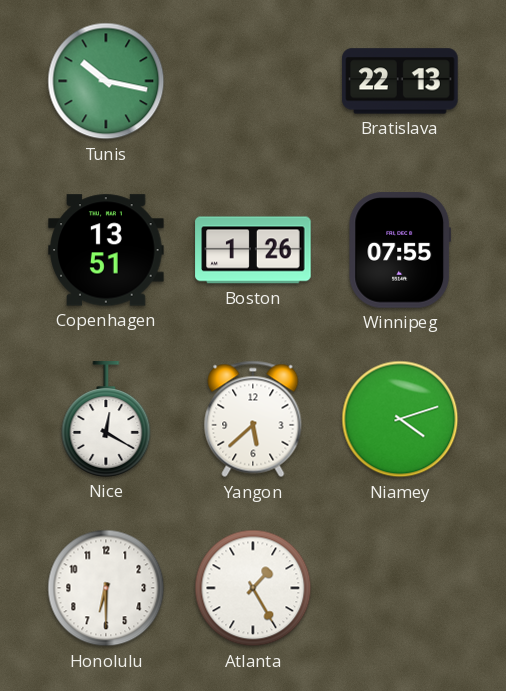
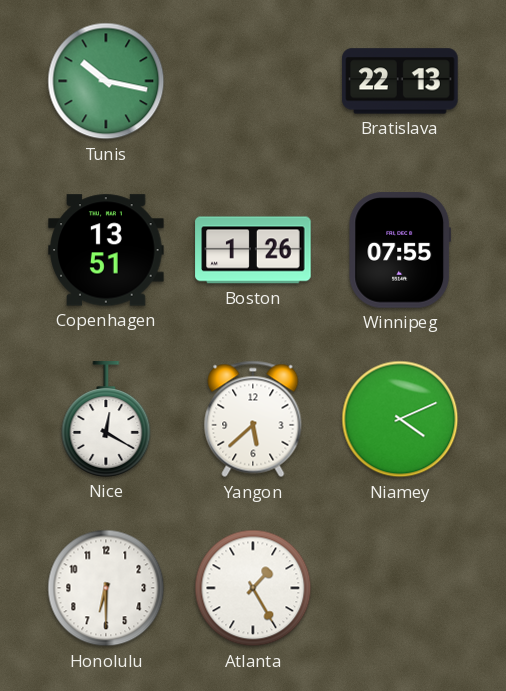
Niamey: 4:12 -> 4:11
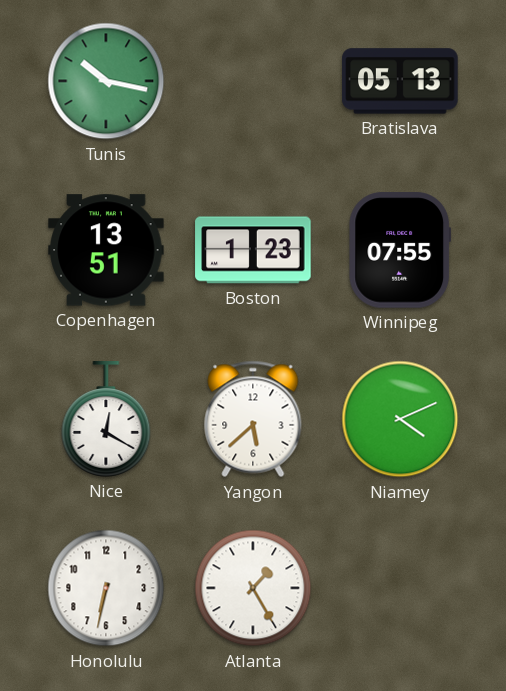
Bratislava: 22:13 -> 05:13
Boston: 1:26 -> 1:23
Honolulu: 6:30 -> 6:32
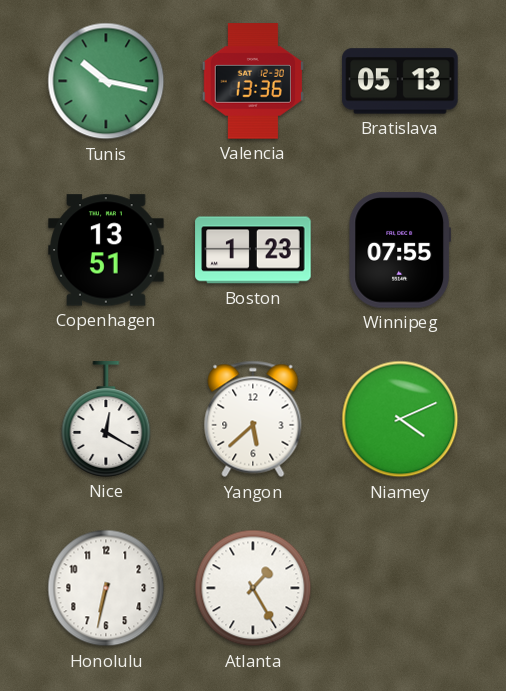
Valencia: none -> 13:36
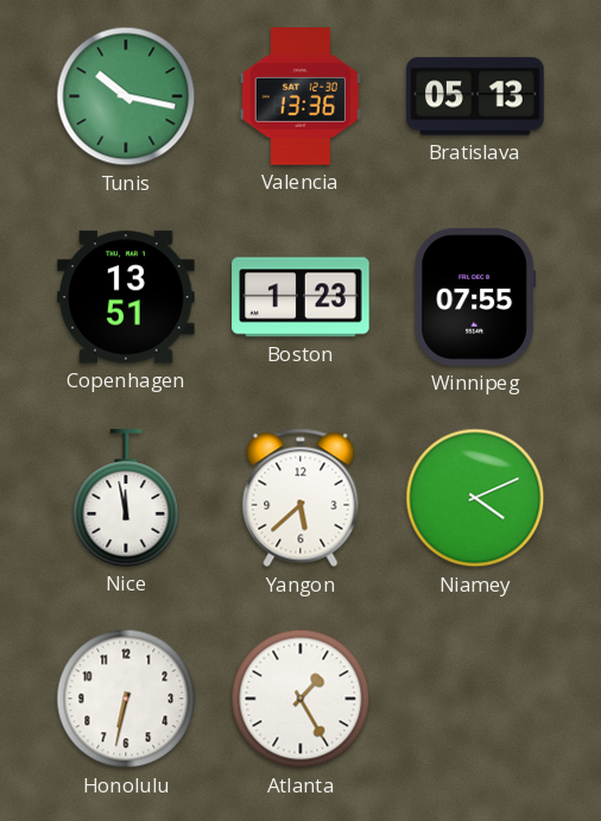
Nice: 12:20 -> 11:58
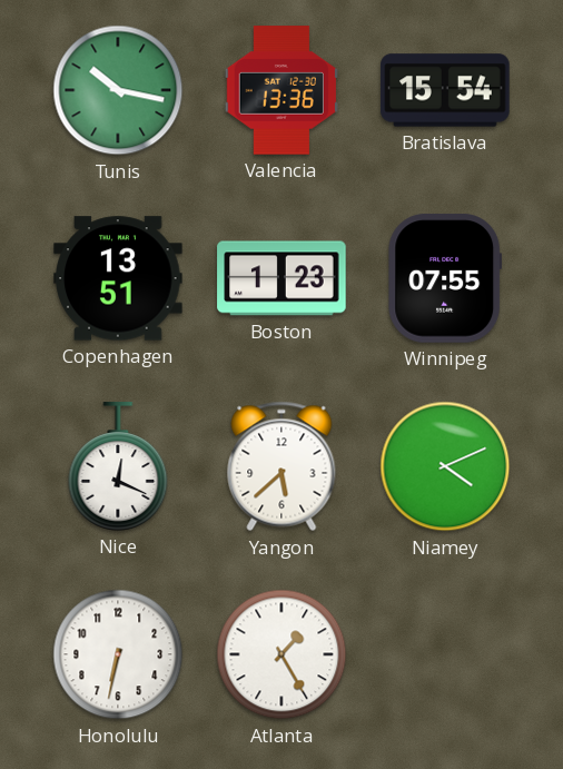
Bratislava: 05:13 -> 15:54
Nice: 11:58 -> 12:19
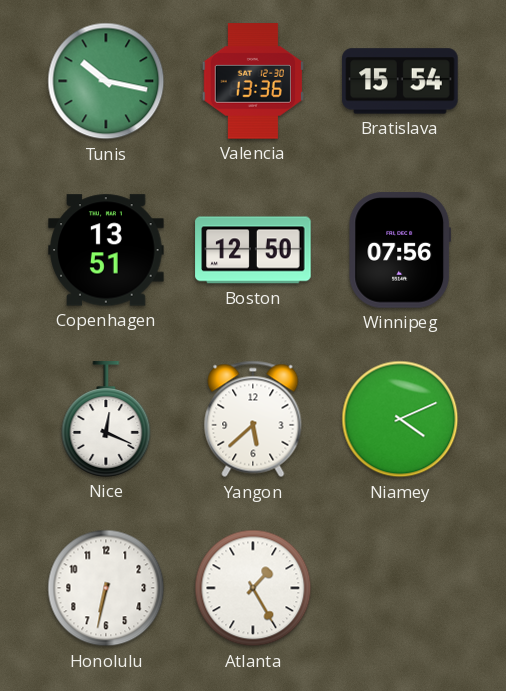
Boston: 1:23 -> 12:50
Winnipeg: 07:55 -> 07:56
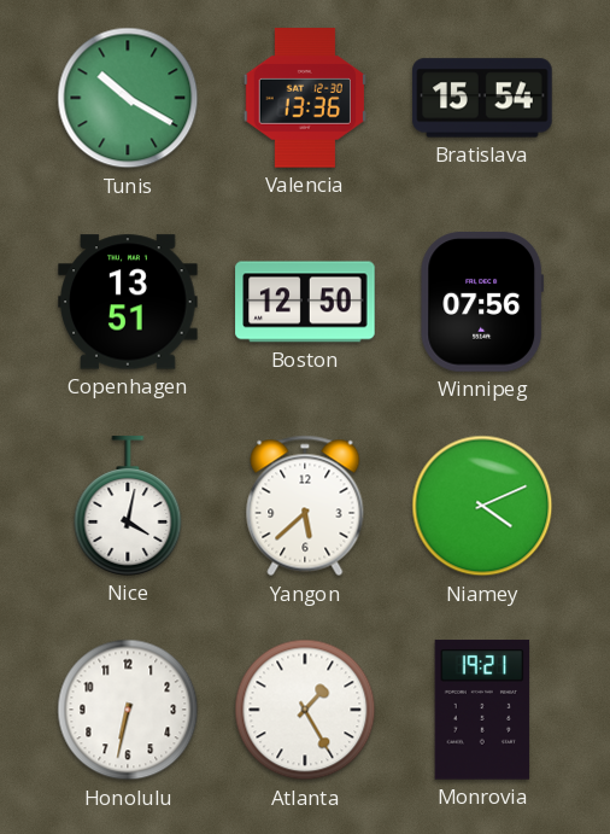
Tunis: 10:17 -> 10:20
Nice: 12:19 -> 4:02
Monrovia: none -> 19:21
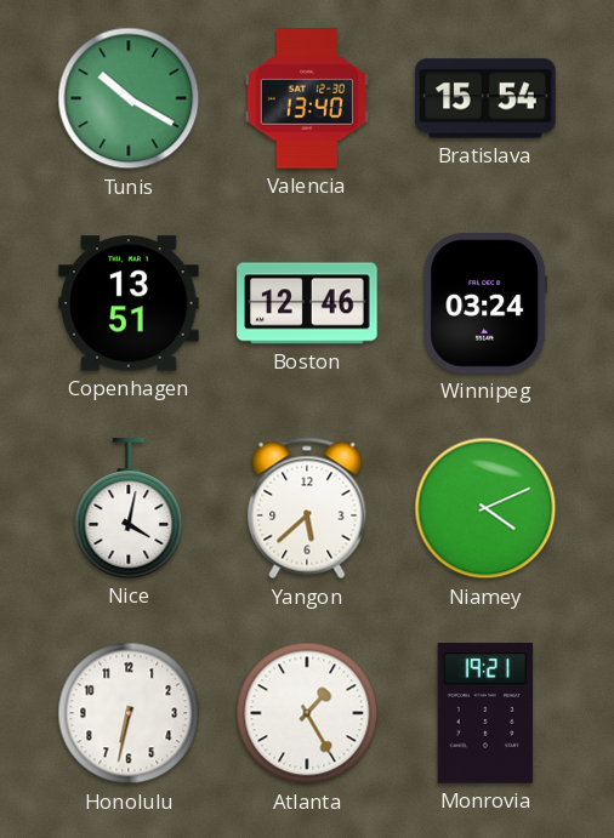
Valencia: 13:36 -> 13:40
Boston: 12:50 -> 12:46
Winnipeg: 07:56 -> 03:24
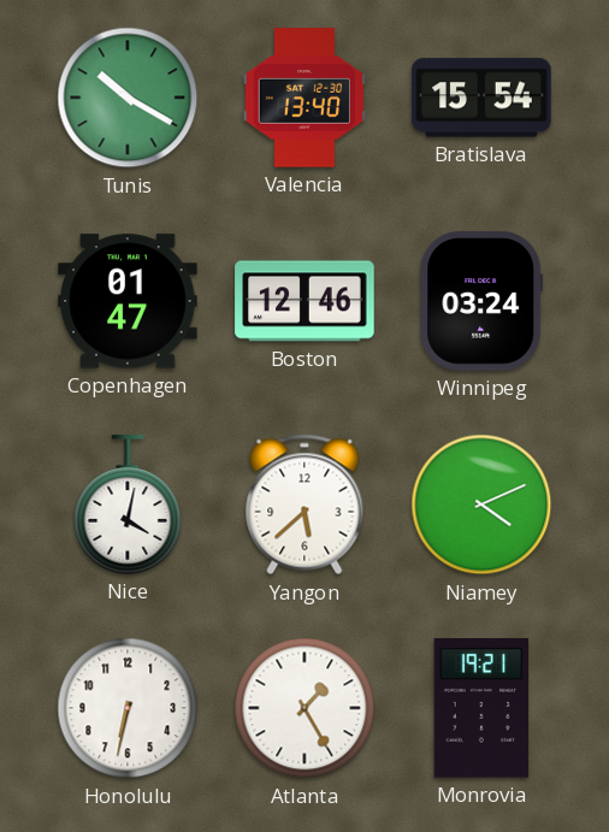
Copenhagen: 13:51 -> 01:47
